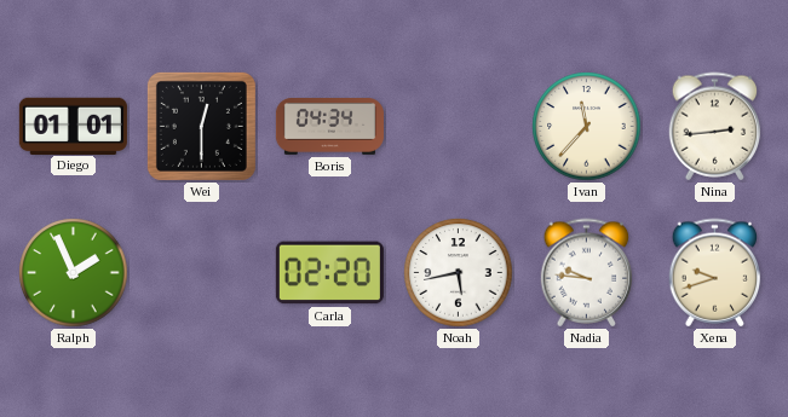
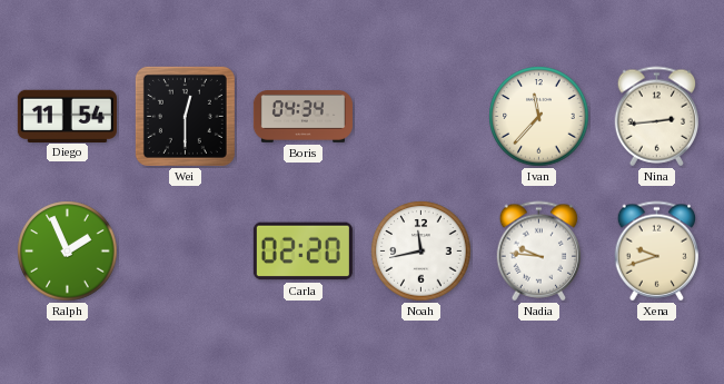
Diego: 01:01 -> 11:54
Noah: 5:43 -> 11:43
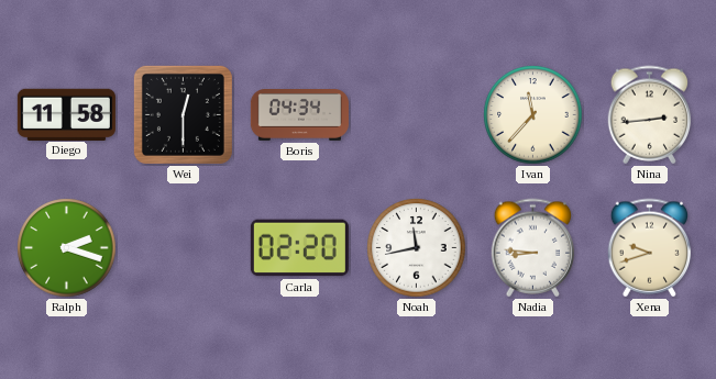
Diego: 11:54 -> 11:58
Ralph: 1:56 -> 2:18
Nadia: 9:46 -> 8:46
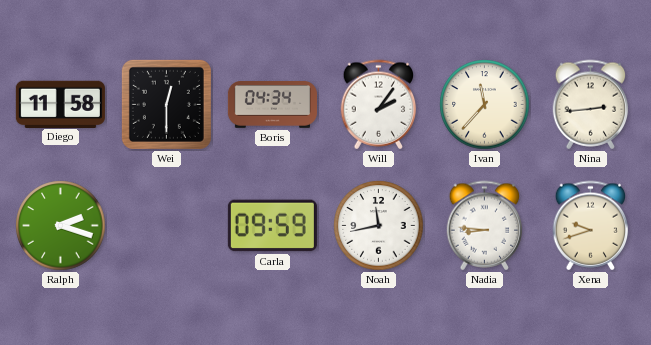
Will: none -> 2:06
Carla: 02:20 -> 09:59
